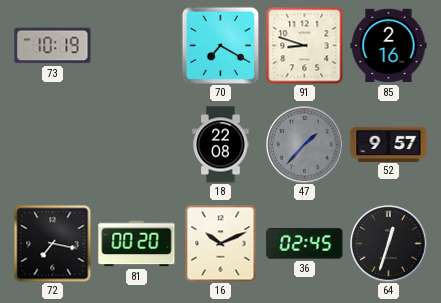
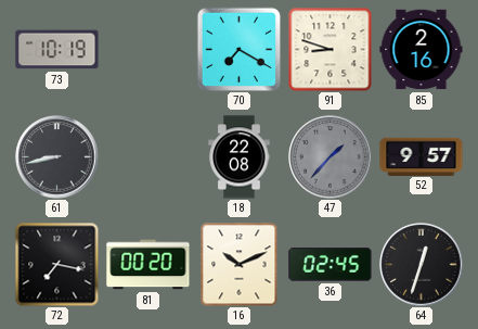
61: none -> 8:43
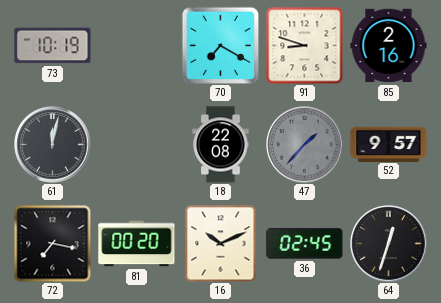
61: 8:43 -> 12:02
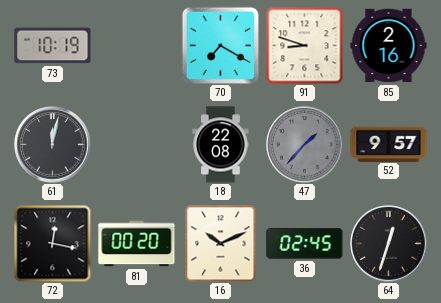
72: 7:17 -> 12:17
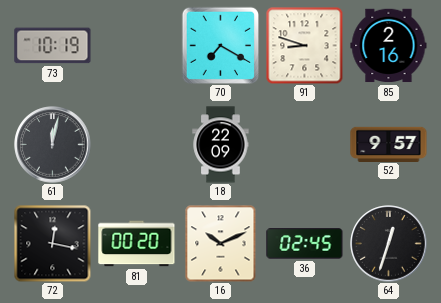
18: 22:08 -> 22:09
47: 1:37 -> none
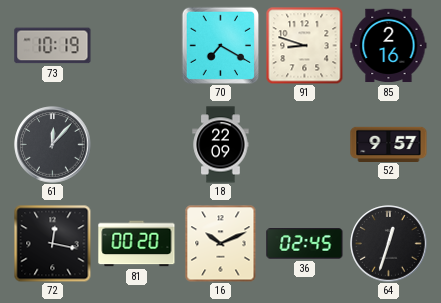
61: 12:02 -> 12:07
